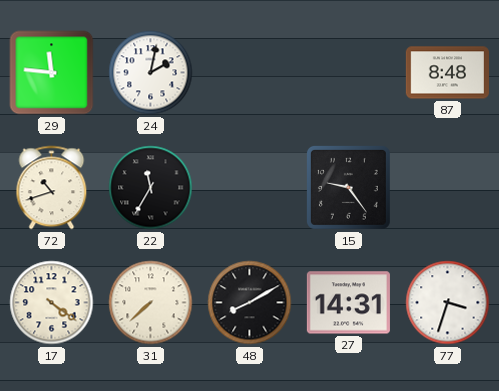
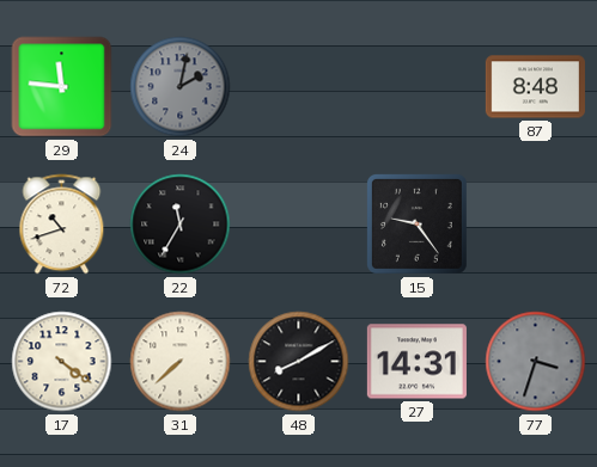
24 dial: white -> grey
77 dial: white -> grey
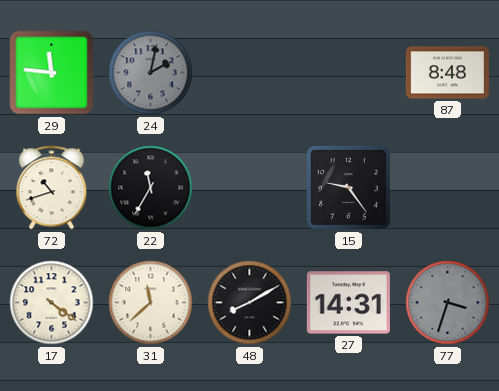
31: 7:38 -> 11:38
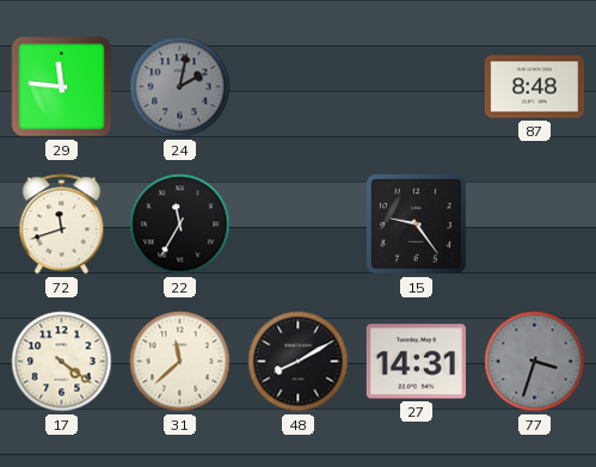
72: 10:42 -> 11:42
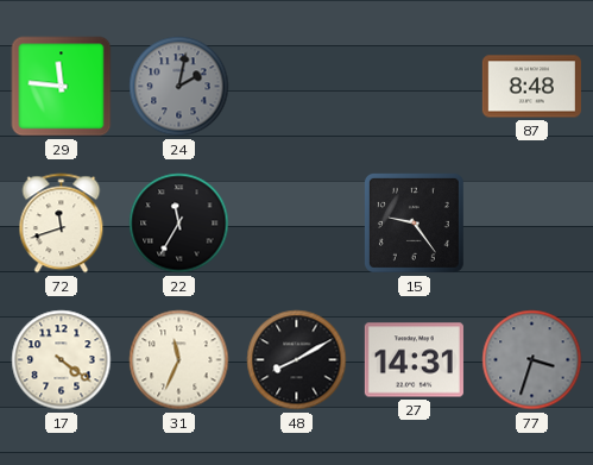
31: 11:38 -> 11:34
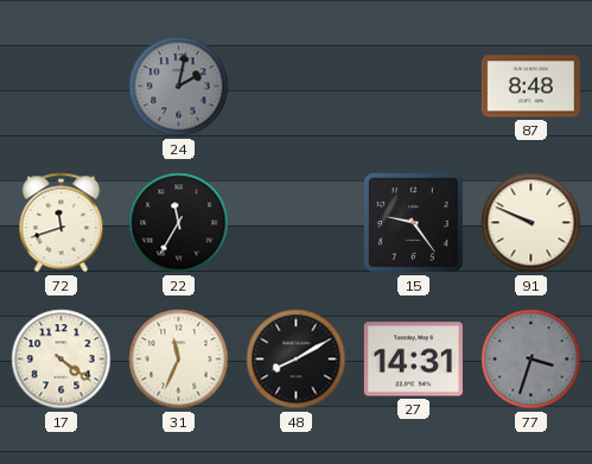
29: 11:46 -> none
91: none -> 9:49
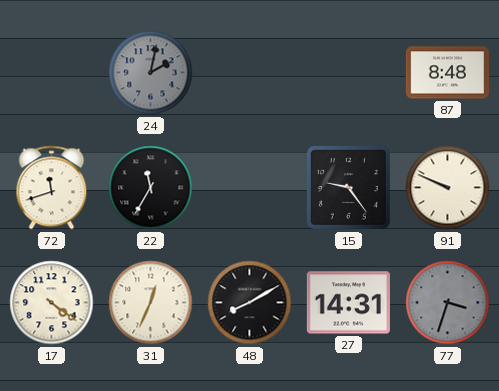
31: 11:34 -> 12:34
